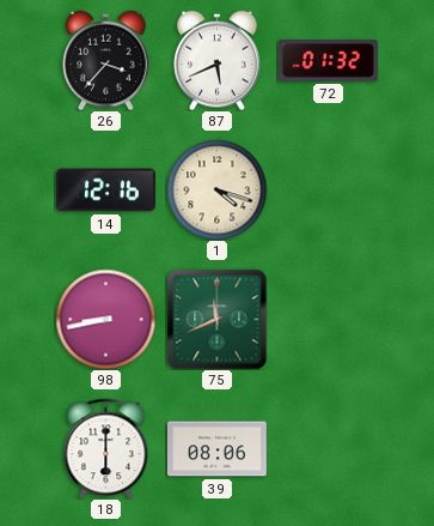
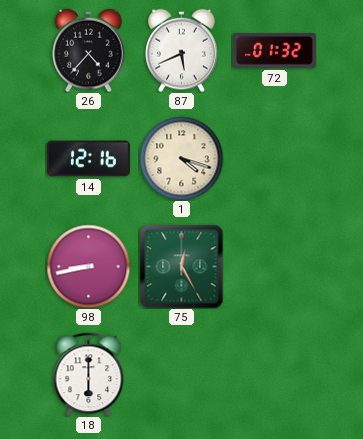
26: 3:37 -> 4:37
75: 11:41 -> 12:25
39: 08:06 -> none
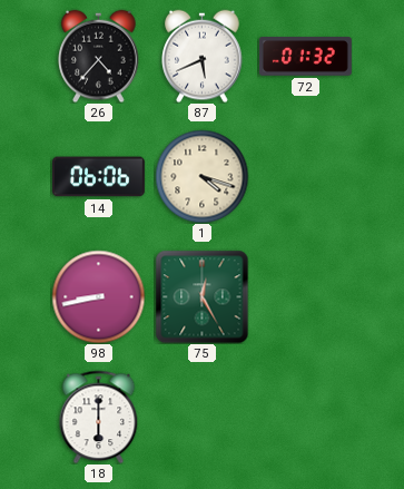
14: 12:16 -> 06:06
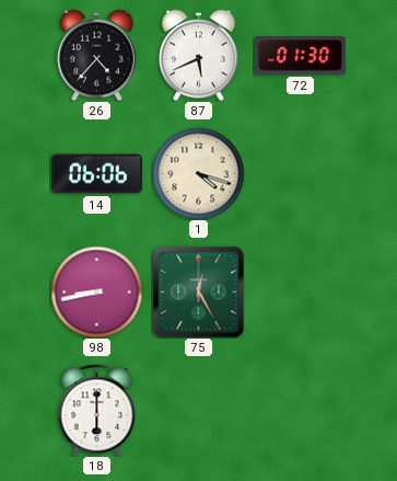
72: 01:32 -> 01:30
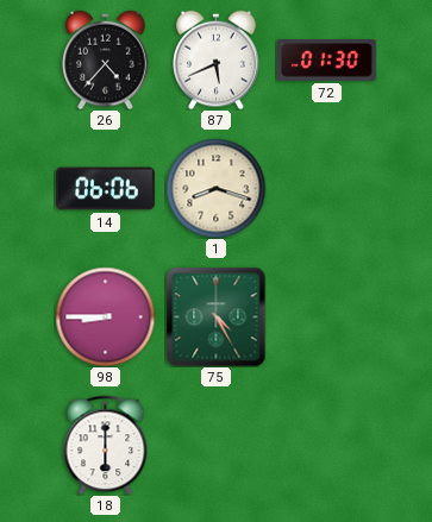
1: 4:18 -> 8:18
98: 8:43 -> 8:45
75: 12:25 -> 4:25
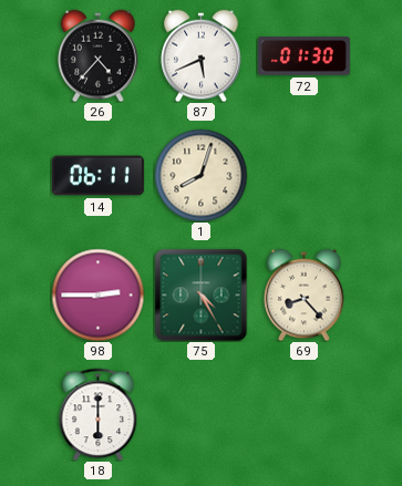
14: 06:06 -> 06:11
1: 8:18 -> 8:03
98: 8:45 -> 2:45
69: none -> 8:23
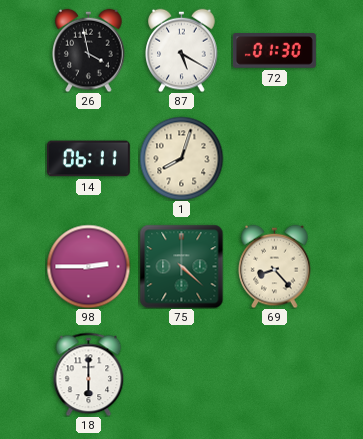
26: 4:37 -> 3:58
87: 5:41 -> 5:20
75: 4:25 -> 4:22
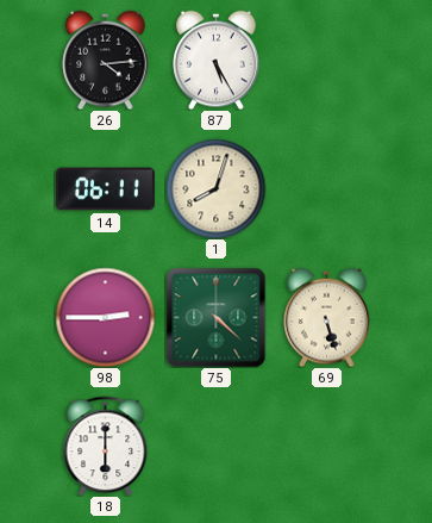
26: 3:58 -> 4:14
87: 5:20 -> 5:25
72: 01:30 -> none
69: 8:23 -> 5:27
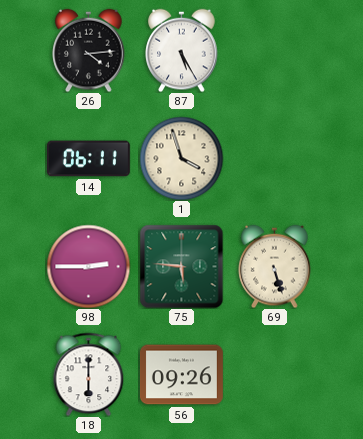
1: 8:03 -> 3:57
75: 4:22 -> 5:46
56: none -> 09:26
